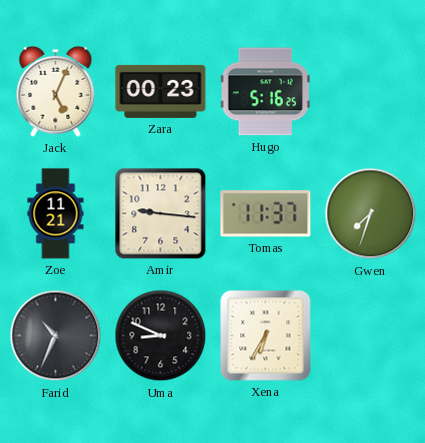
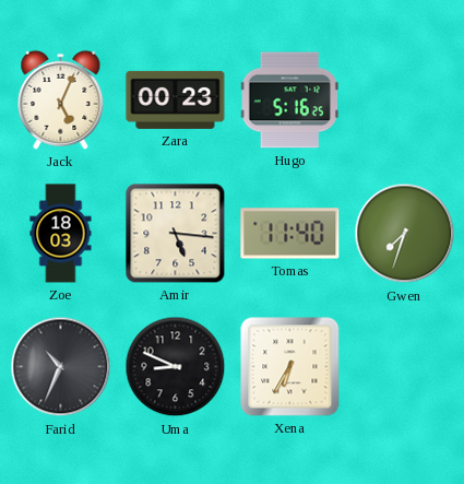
Zoe: 11:21 -> 18:03
Amir: 9:16 -> 5:16
Tomas: 11:37 -> 11:40
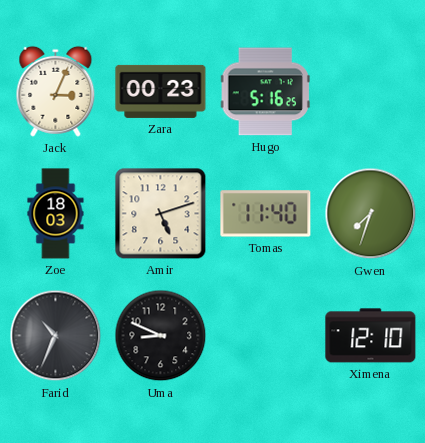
Jack: 5:04 -> 3:04
Amir: 5:16 -> 5:12
Xena: 6:35 -> none
Ximena: none -> 12:10
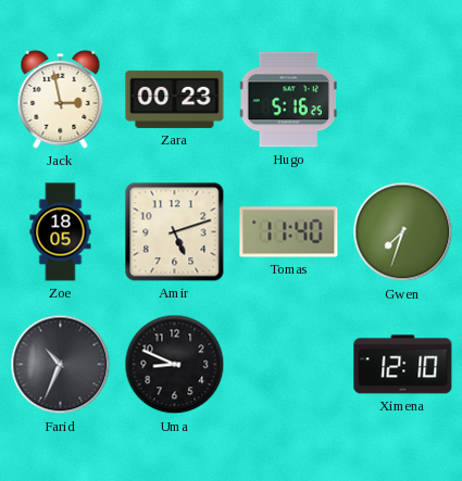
Jack: 3:04 -> 2:58
Zoe: 18:03 -> 18:05
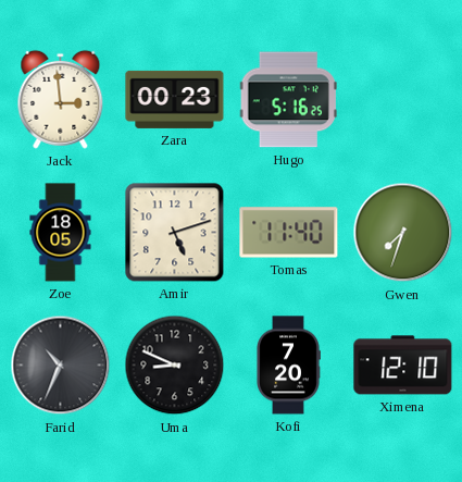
Jack: 2:58 -> 2:59
Kofi: none -> 7:20
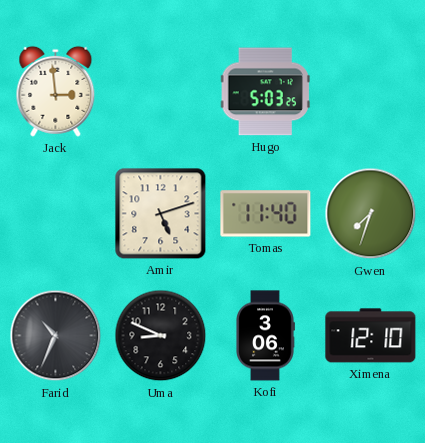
Zara: 00:23 -> none
Hugo: 5:16 -> 5:03
Zoe: 18:05 -> none
Kofi: 7:20 -> 3:06
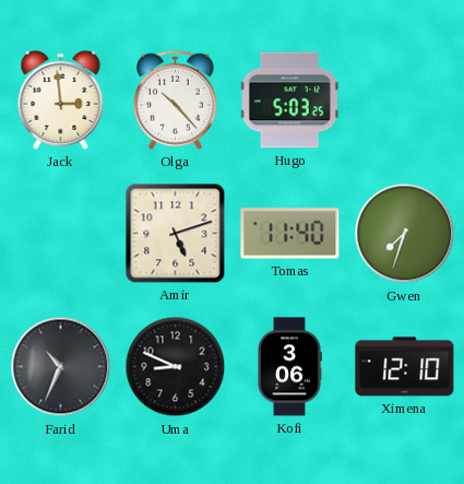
Olga: none -> 10:23
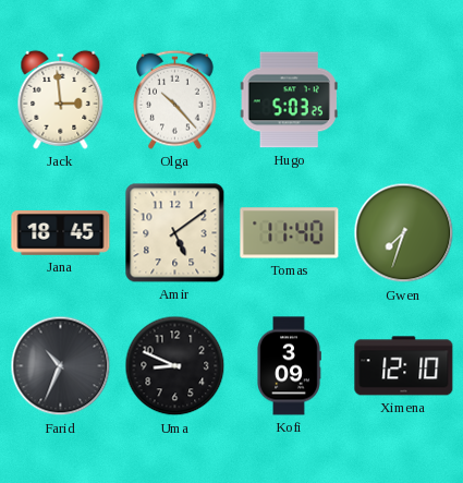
Jana: none -> 18:45
Amir: 5:12 -> 5:09
Kofi: 3:06 -> 3:09
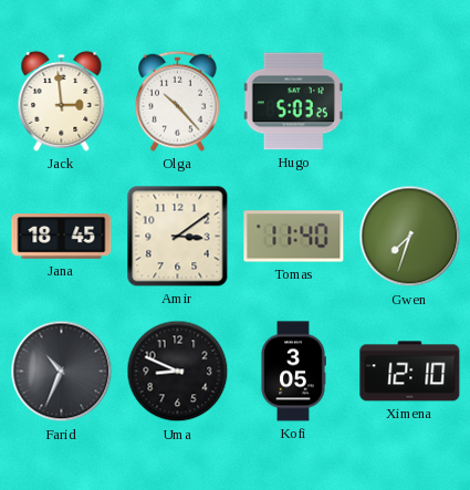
Amir: 5:09 -> 3:09
Kofi: 3:09 -> 3:05
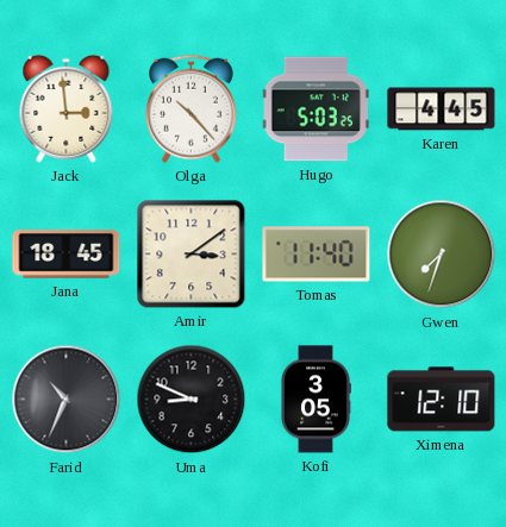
Karen: none -> 4:45
